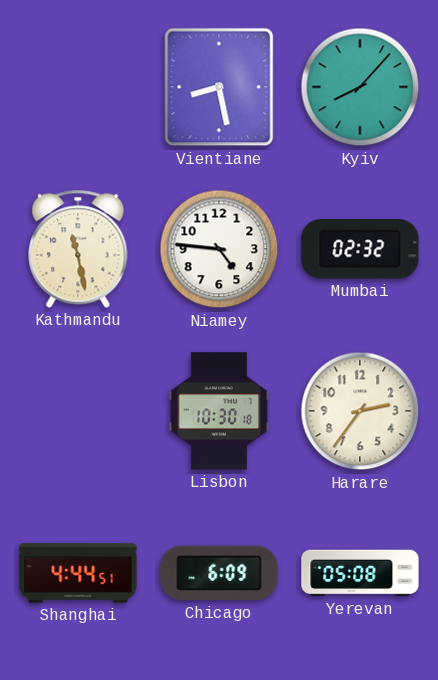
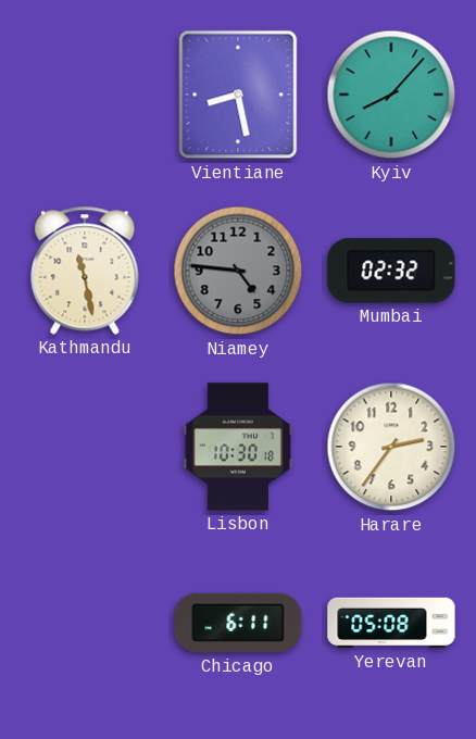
Niamey dial: white -> grey
Shanghai: 4:44 -> none
Chicago: 6:09 -> 6:11
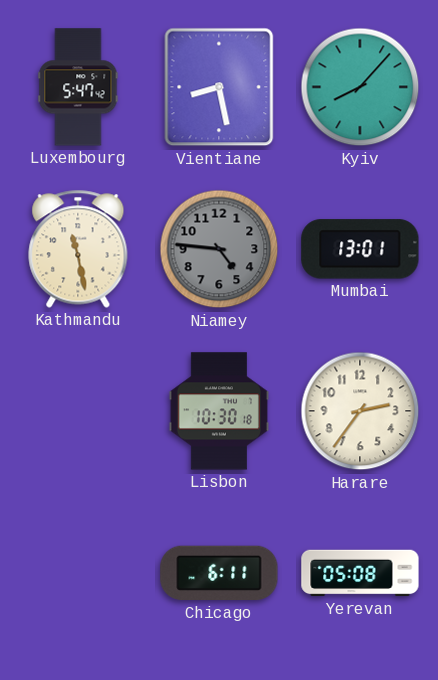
Luxembourg: none -> 5:47
Mumbai: 02:32 -> 13:01
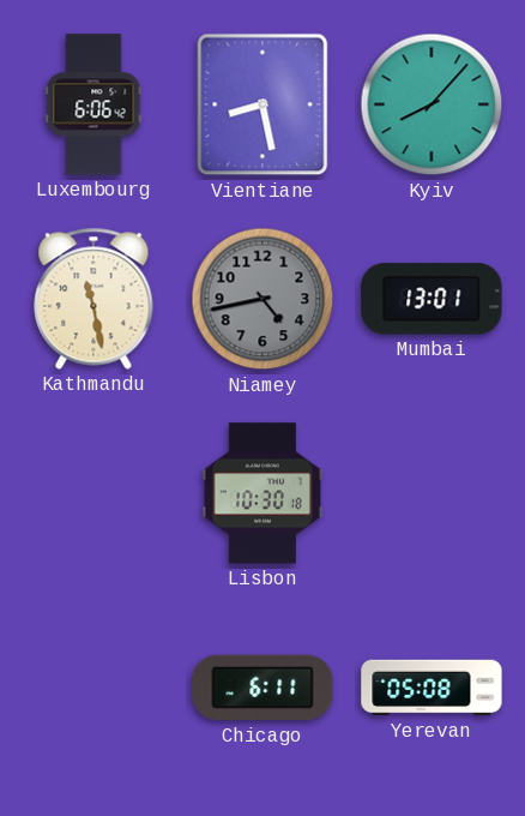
Luxembourg: 5:47 -> 6:06
Niamey: 4:46 -> 4:43
Harare: 2:36 -> none
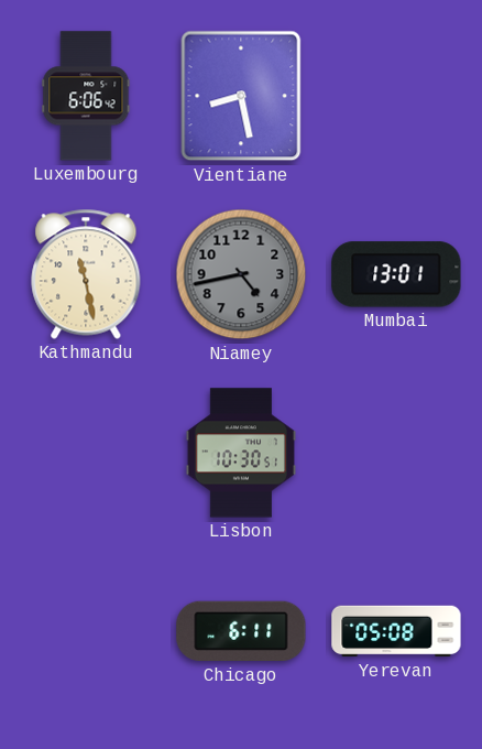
Kyiv: 8:07 -> none
Lisbon: 10:30:18 -> 10:30:51
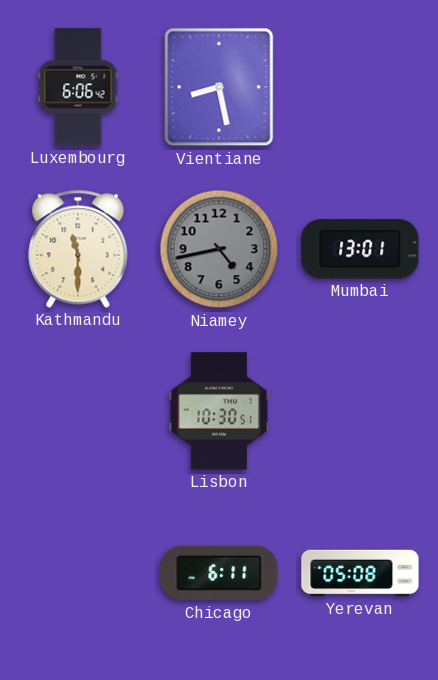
Kathmandu: 11:28 -> 11:30
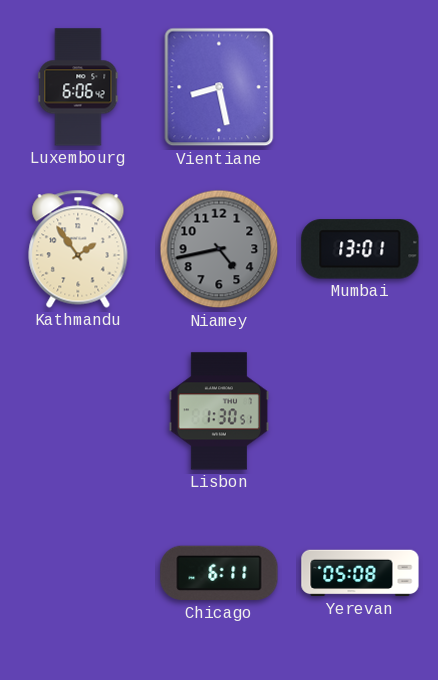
Kathmandu: 11:30 -> 1:54
Lisbon: 10:30 -> 1:30
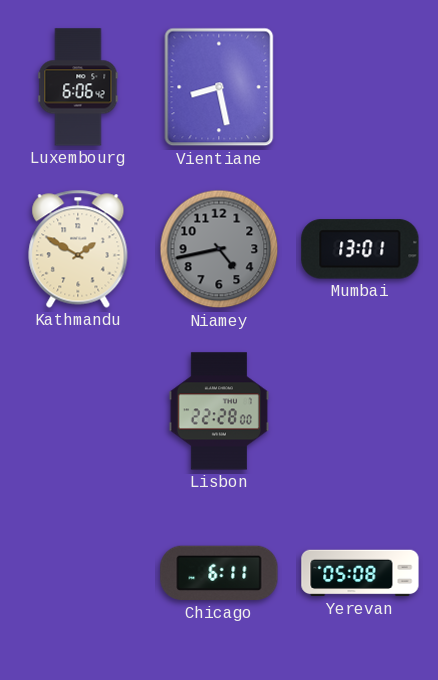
Kathmandu: 1:54 -> 1:50
Lisbon: 1:30 -> 22:28
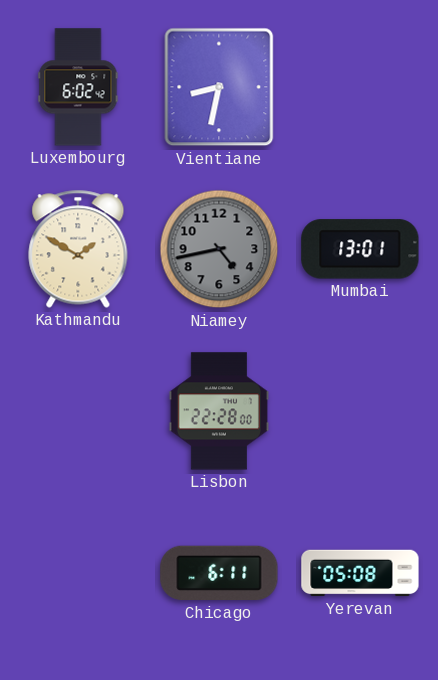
Luxembourg: 6:06 -> 6:02
Vientiane: 8:28 -> 8:32
